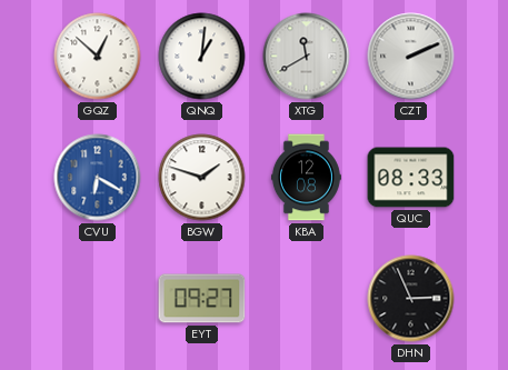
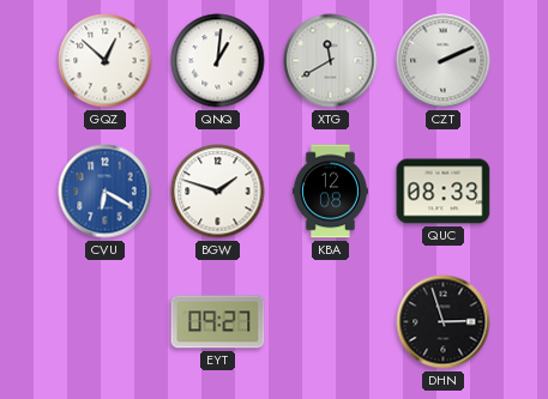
DHN: 2:56 -> 2:57
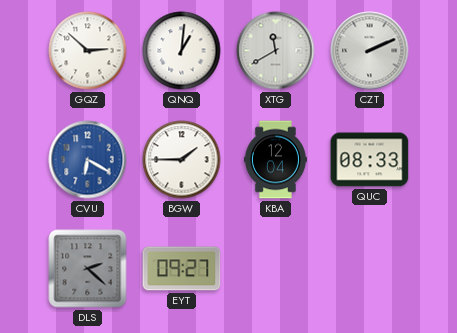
GQZ: 12:52 -> 2:52
BGW: 1:48 -> 1:45
KBA: 12:08 -> 12:04
DLS: none -> 2:22
DHN: 2:57 -> none
